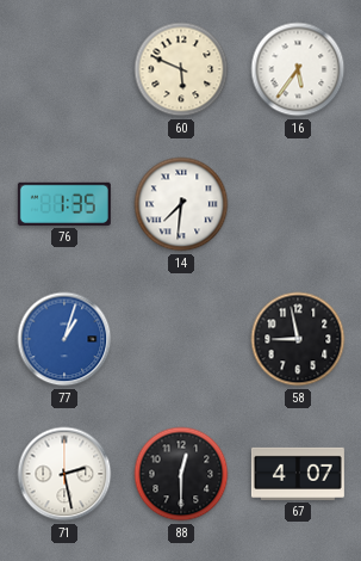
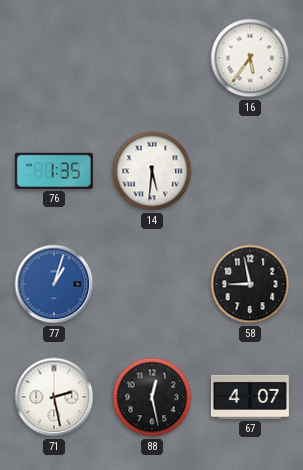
60: 5:49 -> none
14: 7:31 -> 5:31
88: 12:30 -> 12:28
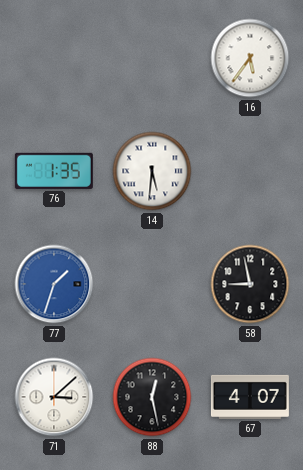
77: 1:03 -> 1:33
71: 2:28 -> 3:08
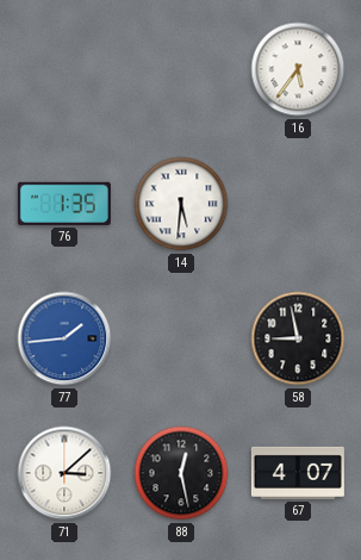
77: 1:33 -> 1:44
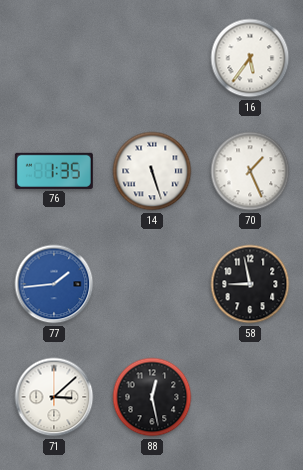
14: 5:31 -> 5:27
70: none -> 1:26
67: 4:07 -> none
